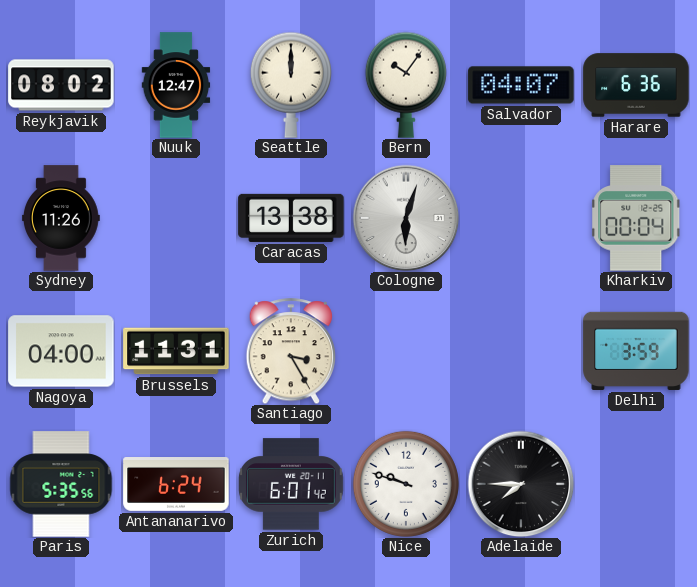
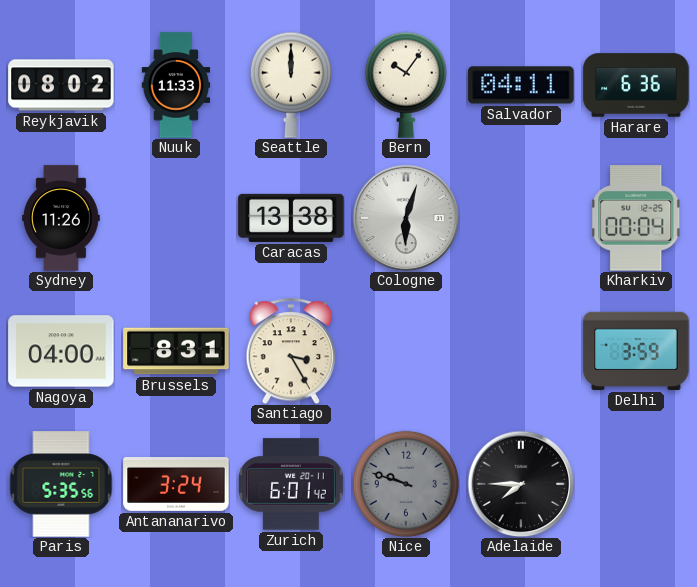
Nuuk: 12:47 -> 11:33
Salvador: 04:07 -> 04:11
Brussels: 11:31 -> 8:31
Antananarivo: 6:24 -> 3:24
Nice dial: white -> grey
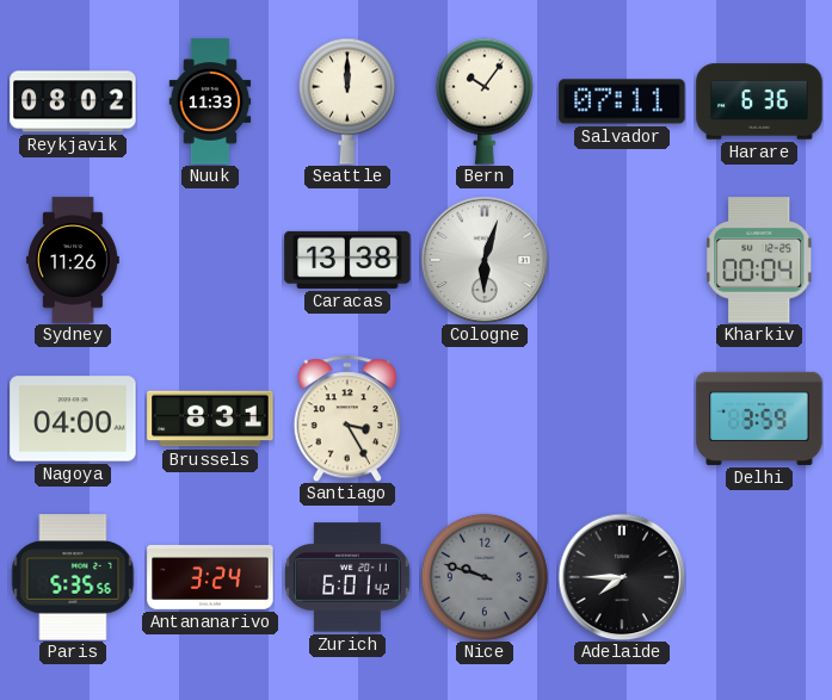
Salvador: 04:11 -> 07:11
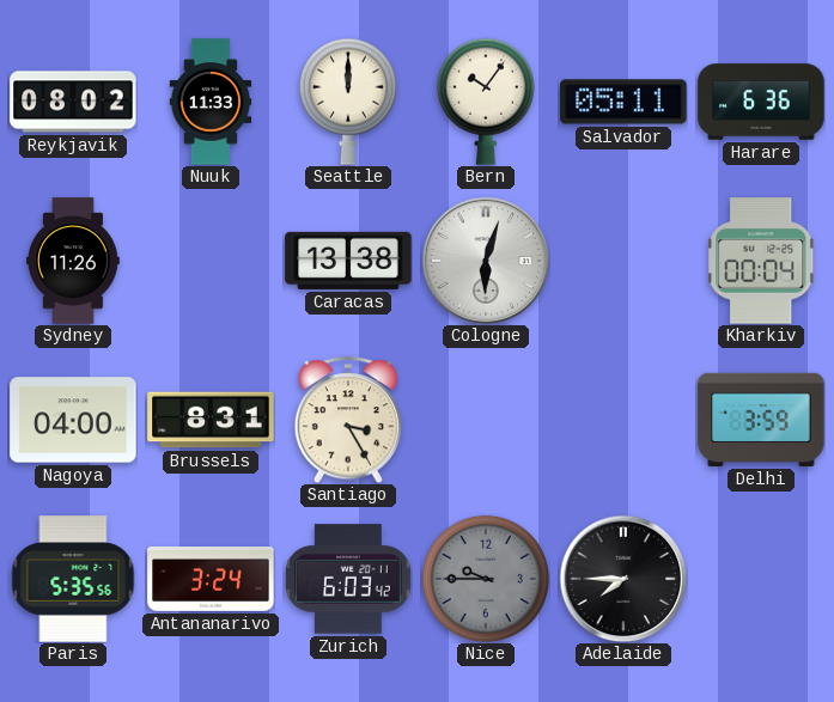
Salvador: 07:11 -> 05:11
Zurich: 6:01 -> 6:03
Nice: 9:48 -> 9:45
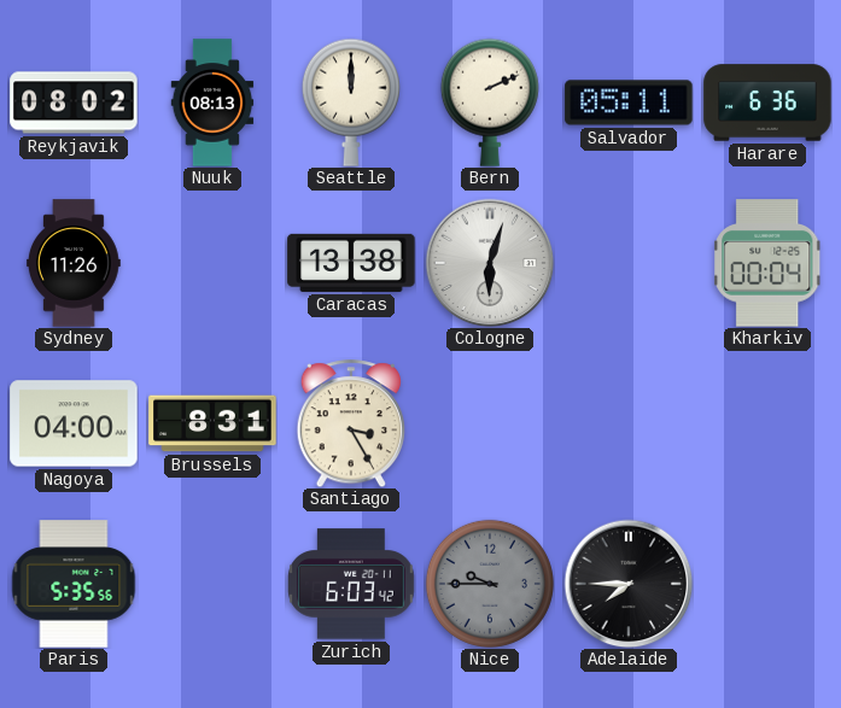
Nuuk: 11:33 -> 08:13
Bern: 10:06 -> 2:11
Delhi: 3:59 -> none
Antananarivo: 3:24 -> none
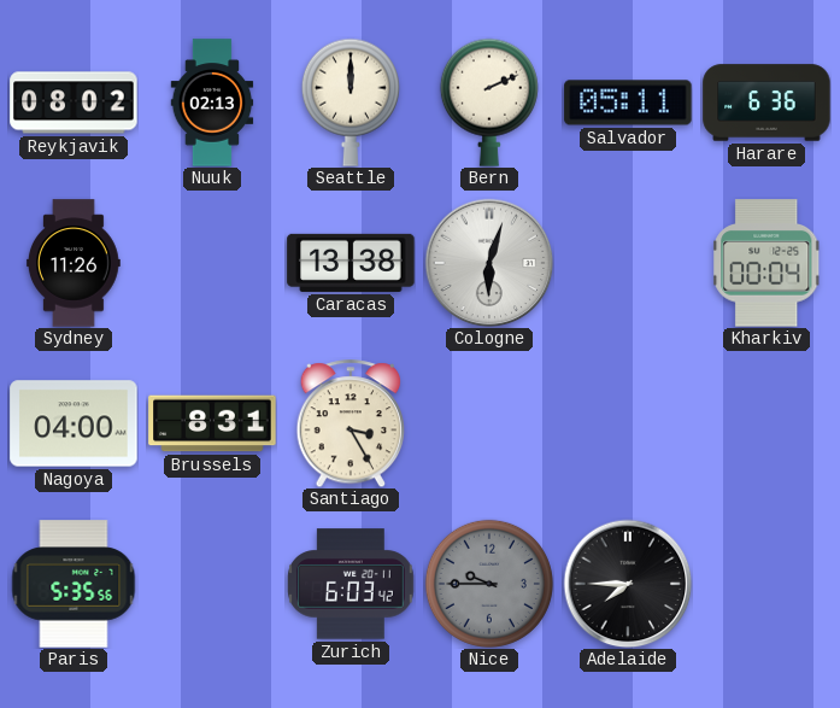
Nuuk: 08:13 -> 02:13
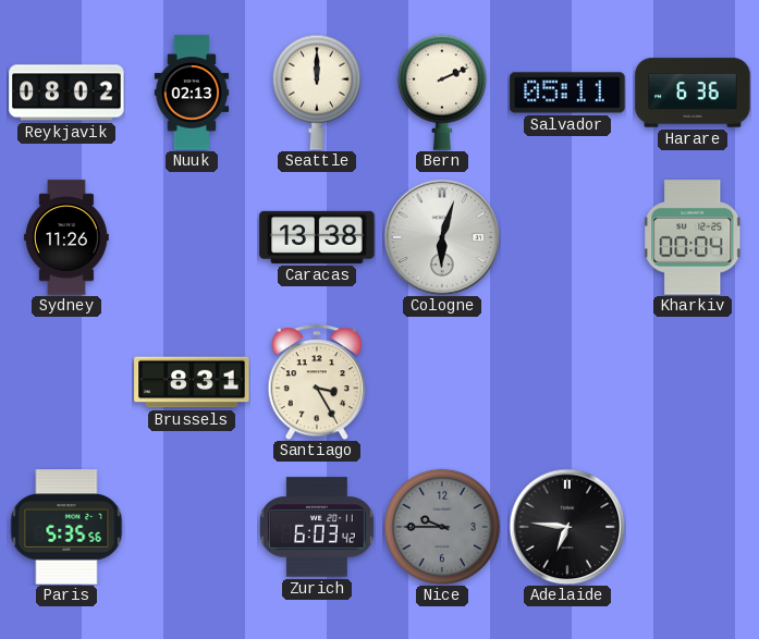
Nagoya: 04:00 -> none
Adelaide: 7:45 -> 6:46
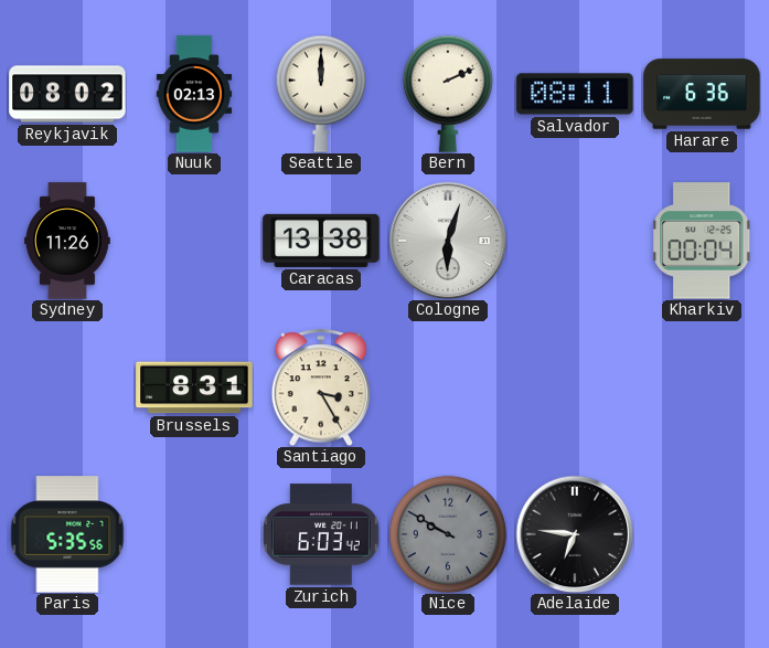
Salvador: 05:11 -> 08:11
Nice: 9:45 -> 9:50
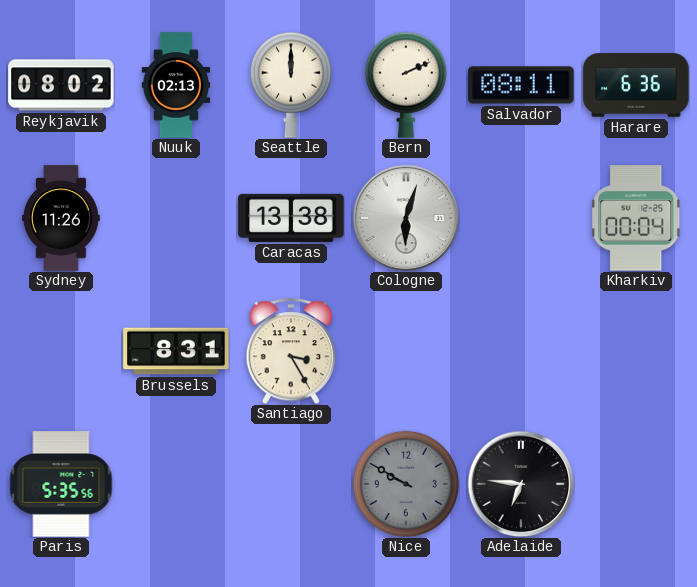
Zurich: 6:03 -> none
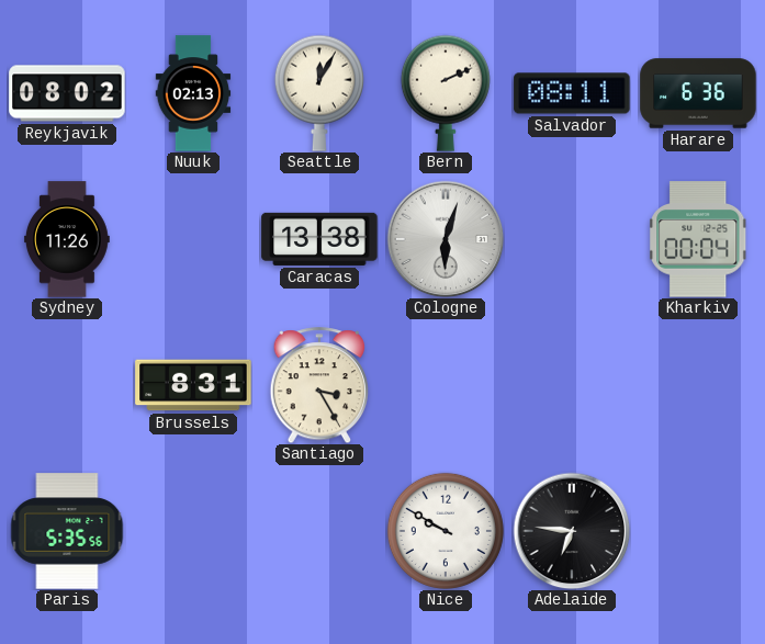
Seattle: 12:00 -> 12:05
Nice dial: grey -> white
